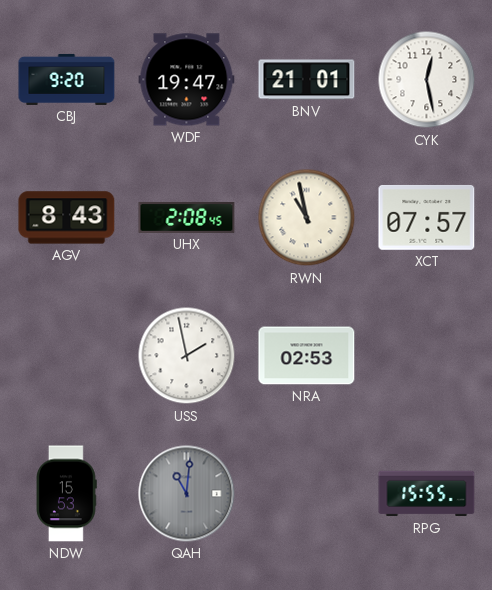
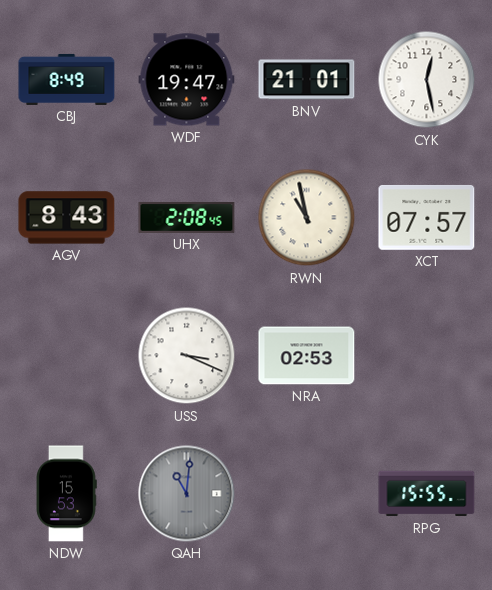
CBJ: 9:20 -> 8:49
USS: 1:58 -> 3:19
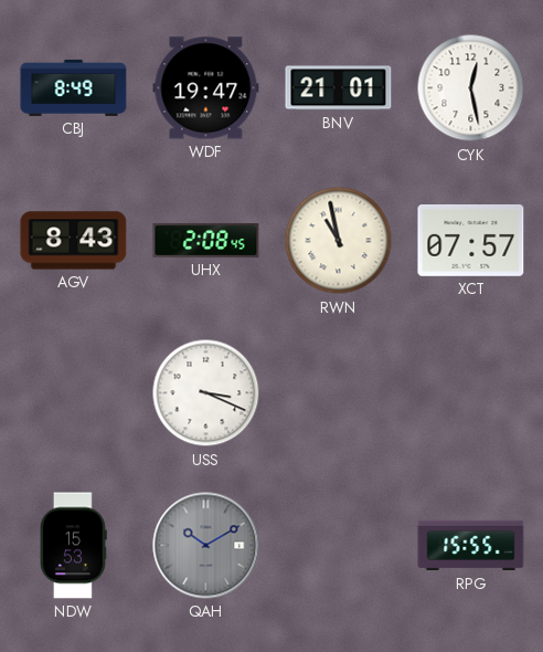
NRA: 02:53 -> none
QAH: 11:01 -> 10:10
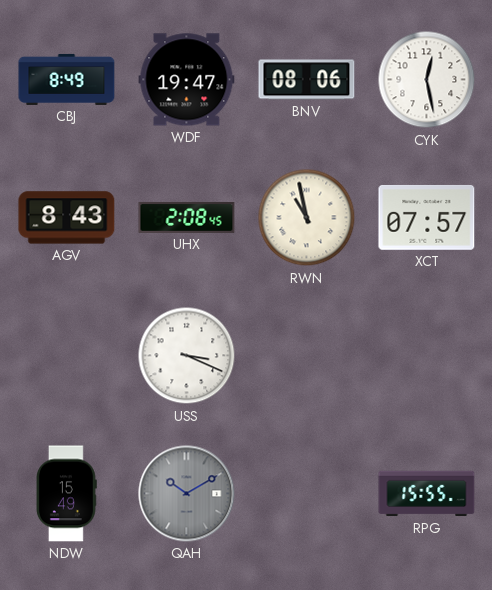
BNV: 21:01 -> 08:06
NDW: 15:53 -> 15:49
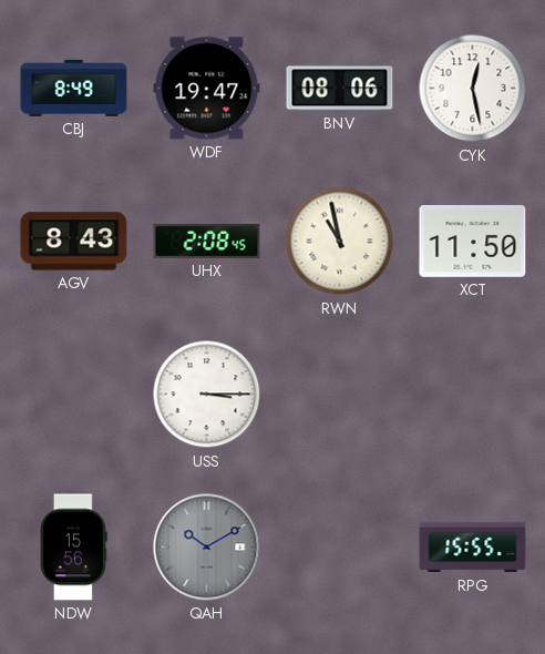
XCT: 07:57 -> 11:50
USS: 3:19 -> 3:15
NDW: 15:49 -> 15:56
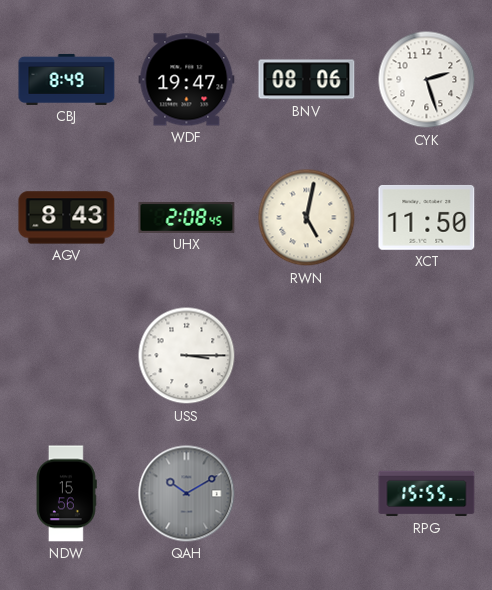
CYK: 12:28 -> 2:27
RWN: 10:58 -> 5:02
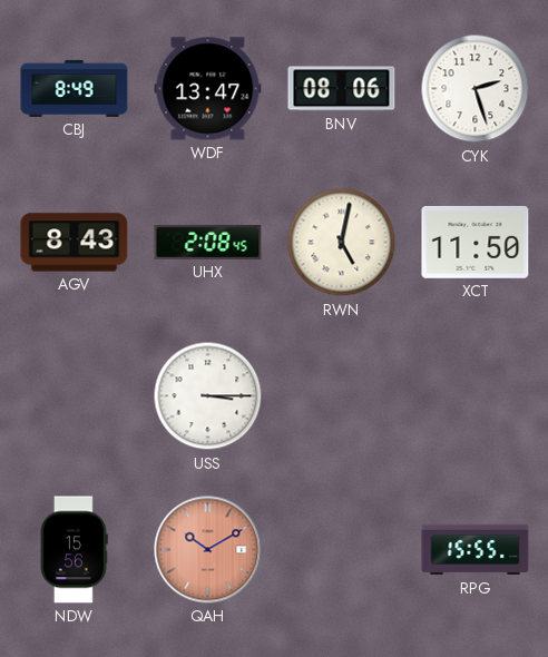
WDF: 19:47 -> 13:47
QAH dial: grey -> salmon
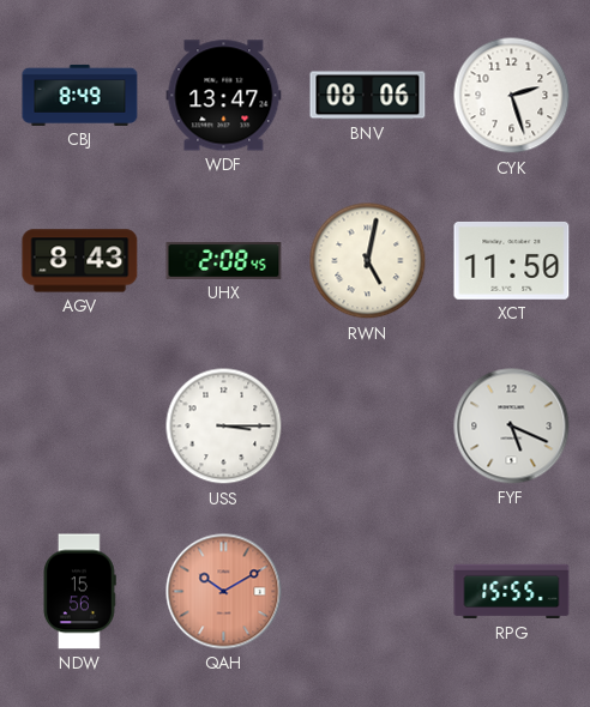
FYF: none -> 5:19
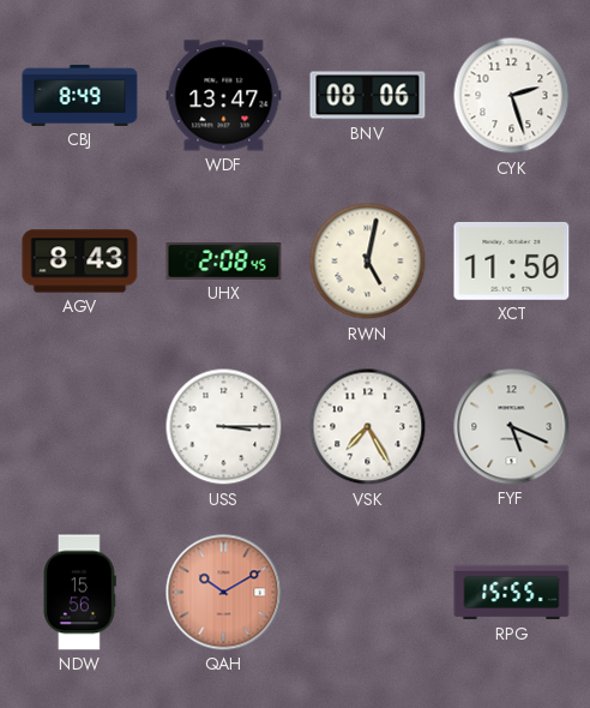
VSK: none -> 7:25
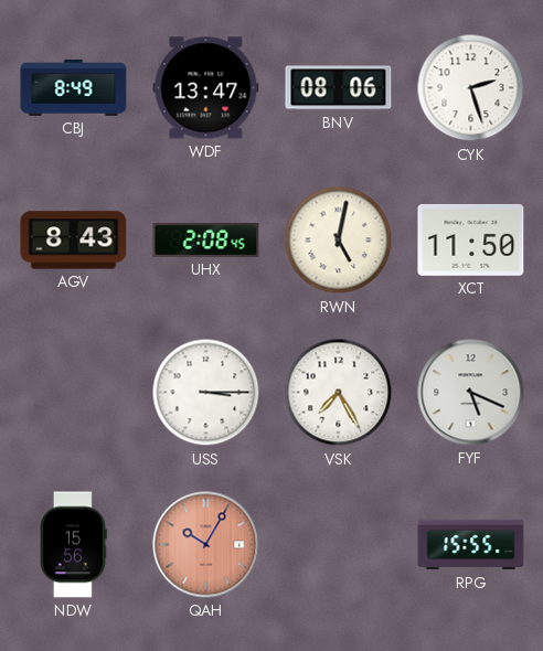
QAH: 10:10 -> 10:05
